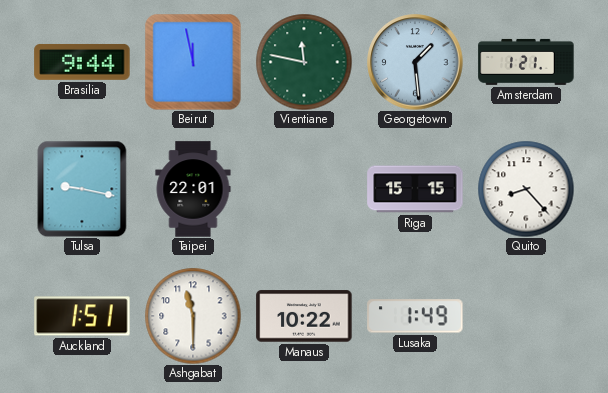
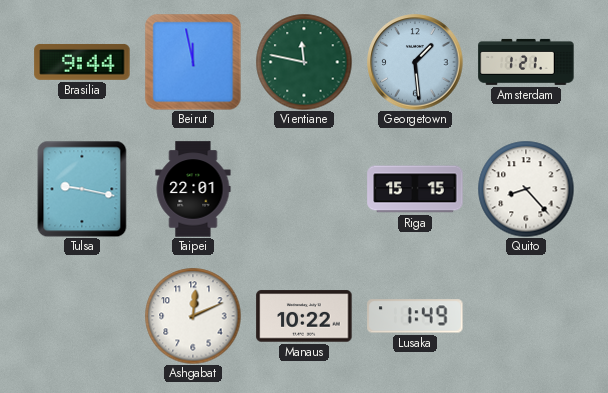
Auckland: 1:51 -> none
Ashgabat: 11:30 -> 12:11
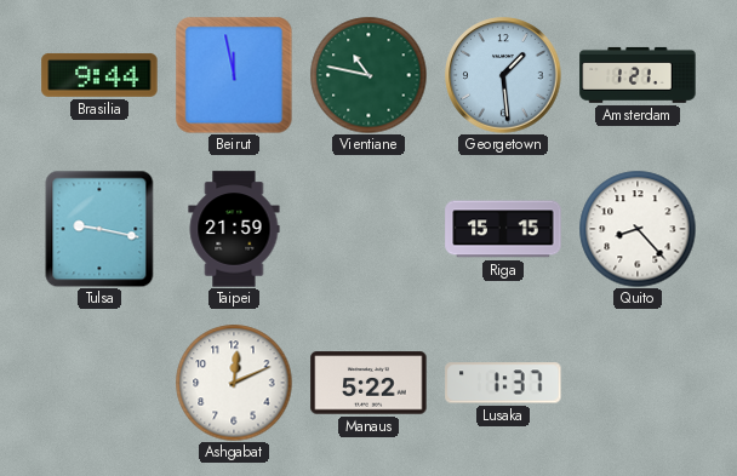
Vientiane: 11:47 -> 10:47
Taipei: 22:01 -> 21:59
Manaus: 10:22 -> 5:22
Lusaka: 1:49 -> 1:37
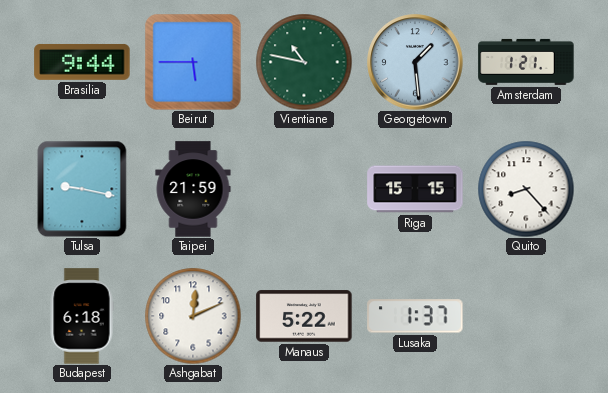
Beirut: 11:58 -> 5:45
Budapest: none -> 6:18
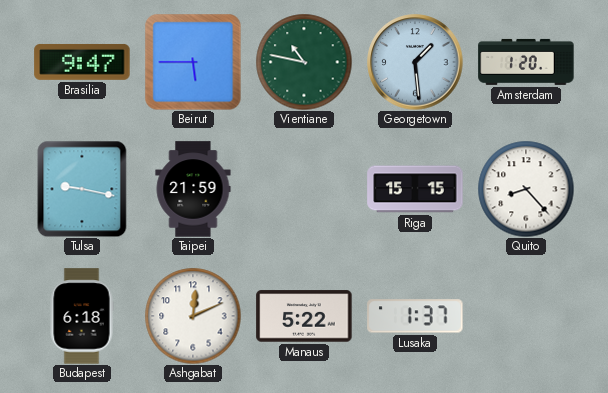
Brasilia: 9:44 -> 9:47
Amsterdam: 1:21 -> 1:20
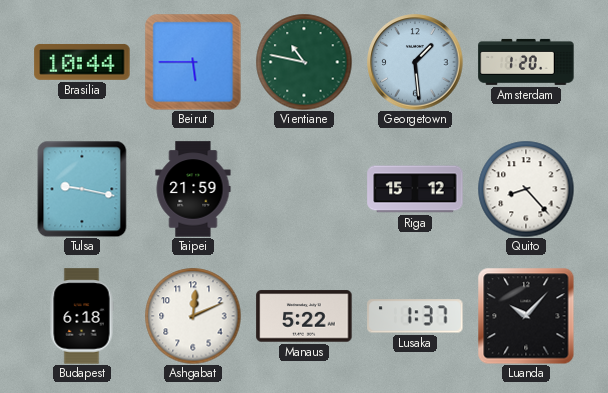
Brasilia: 9:47 -> 10:44
Riga: 15:15 -> 15:12
Luanda: none -> 10:07
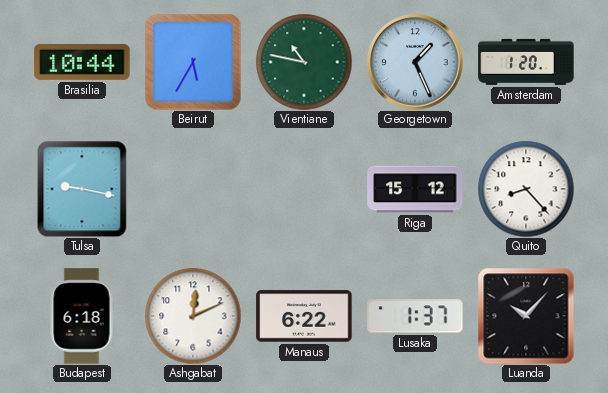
Beirut: 5:45 -> 5:35
Georgetown: 1:29 -> 1:26
Taipei: 21:59 -> none
Manaus: 5:22 -> 6:22
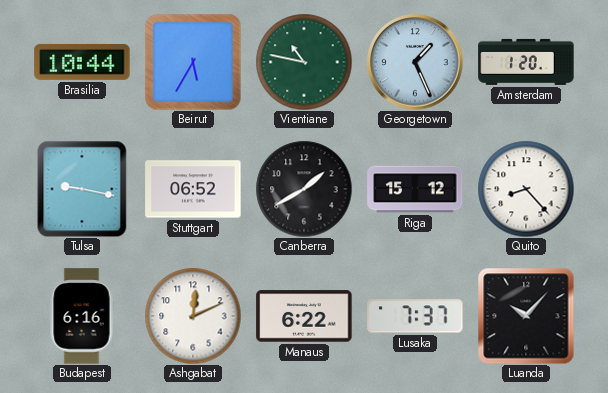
Stuttgart: none -> 06:52
Canberra: none -> 1:40
Budapest: 6:18 -> 6:16
Lusaka: 1:37 -> 7:37
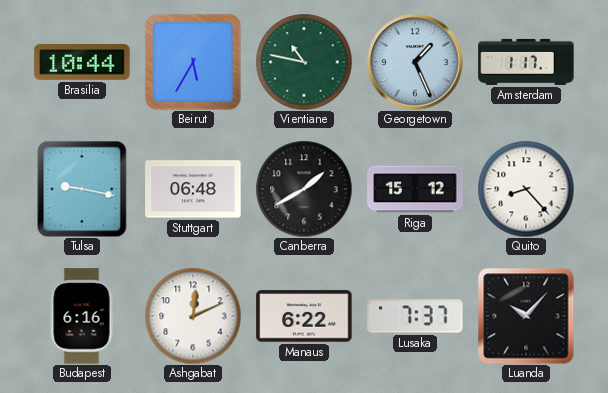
Amsterdam: 1:20 -> 1:17
Stuttgart: 06:52 -> 06:48
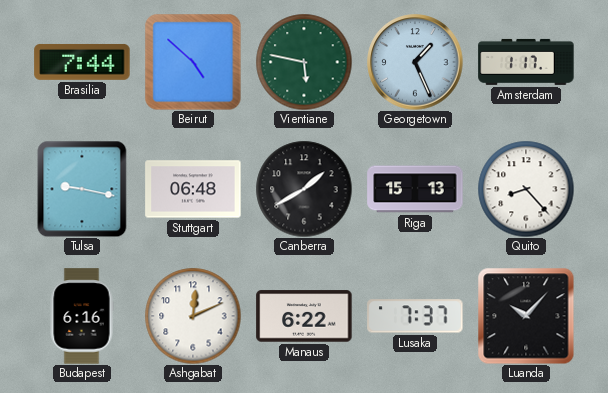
Brasilia: 10:44 -> 7:44
Beirut: 5:35 -> 4:52
Vientiane: 10:47 -> 5:47
Riga: 15:12 -> 15:13
